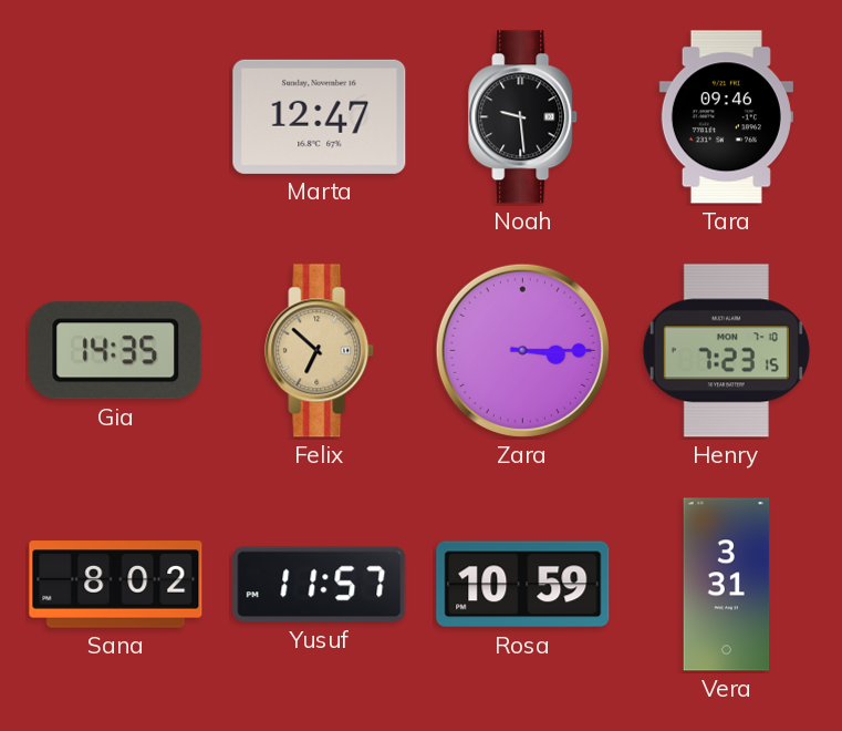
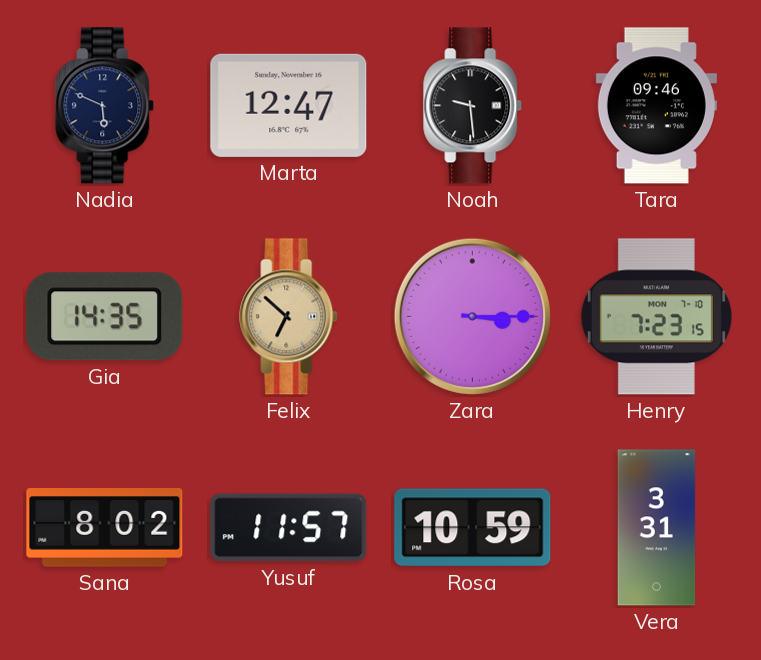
Nadia: none -> 5:49
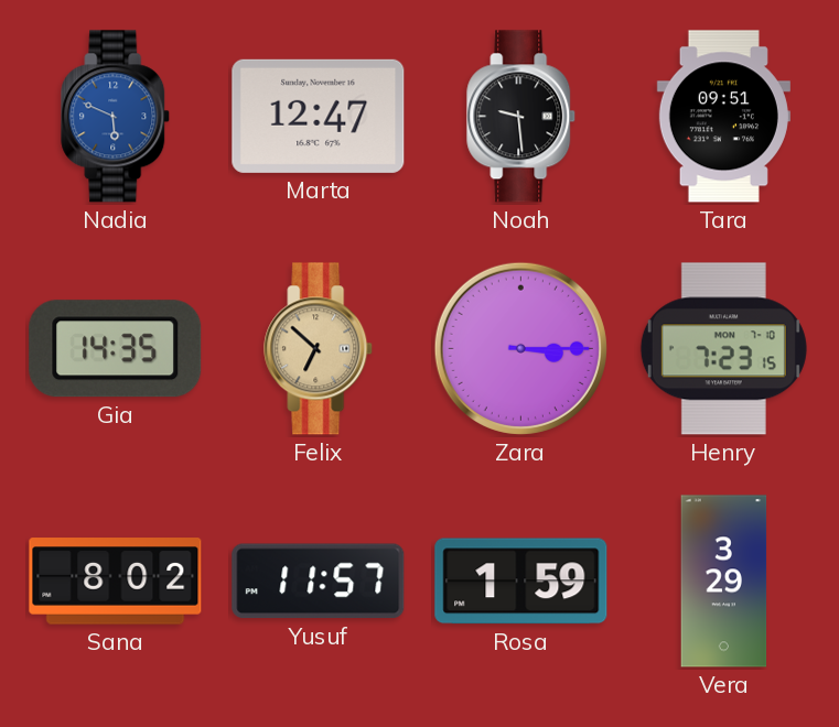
Nadia dial: navy -> blue
Tara: 09:46 -> 09:51
Rosa: 10:59 -> 1:59
Vera: 3:31 -> 3:29
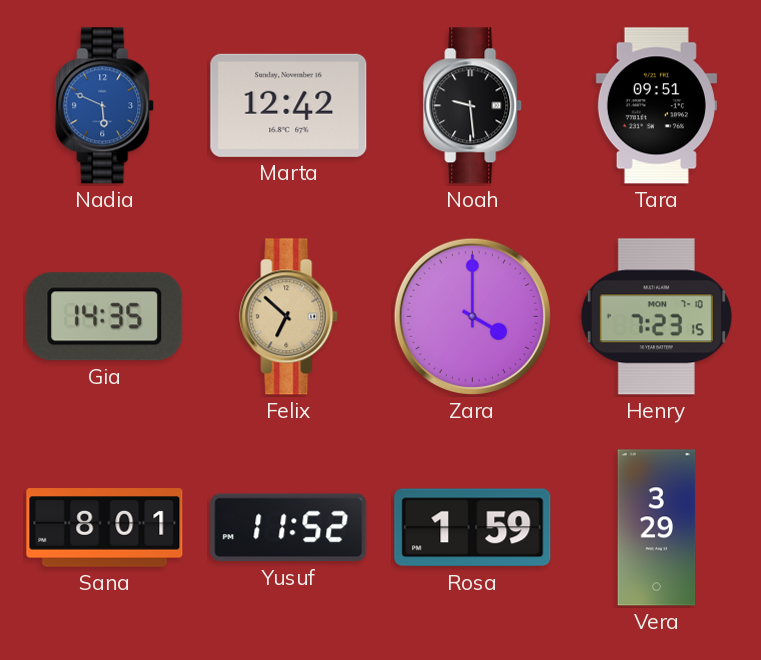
Marta: 12:47 -> 12:42
Zara: 3:15 -> 4:00
Sana: 8:02 -> 8:01
Yusuf: 11:57 -> 11:52
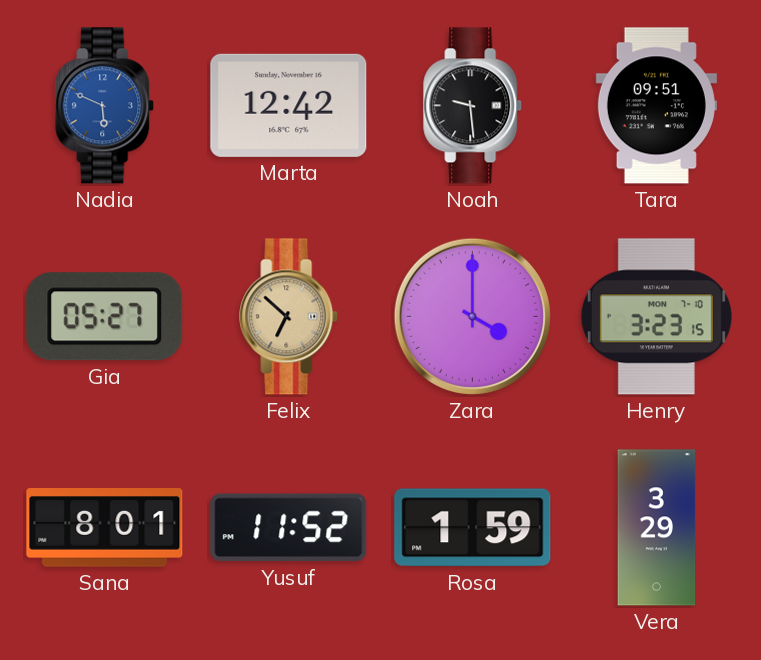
Gia: 14:35 -> 05:27
Henry: 7:23 -> 3:23
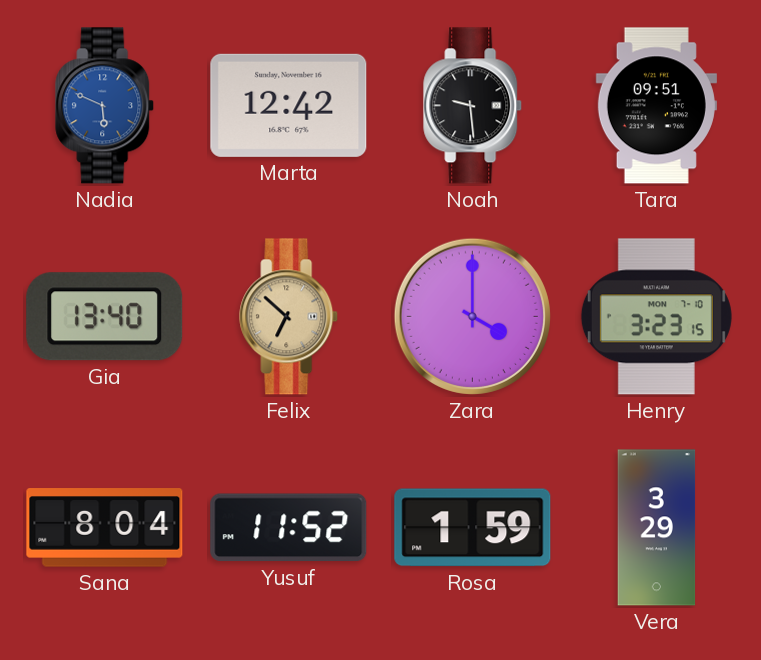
Gia: 05:27 -> 13:40
Sana: 8:01 -> 8:04
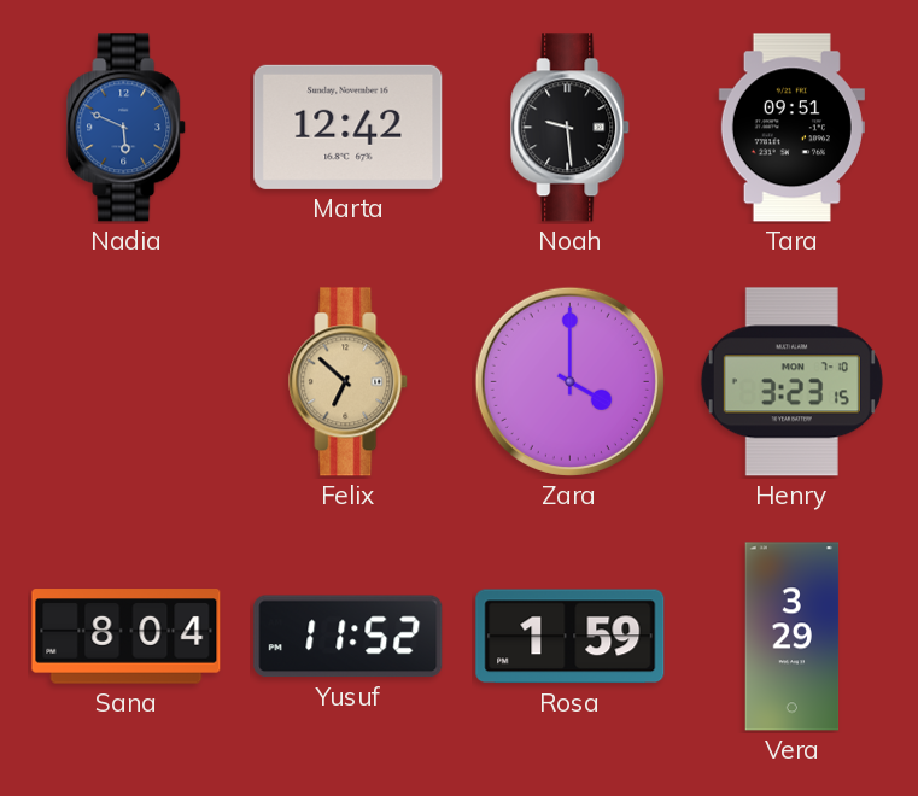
Gia: 13:40 -> none
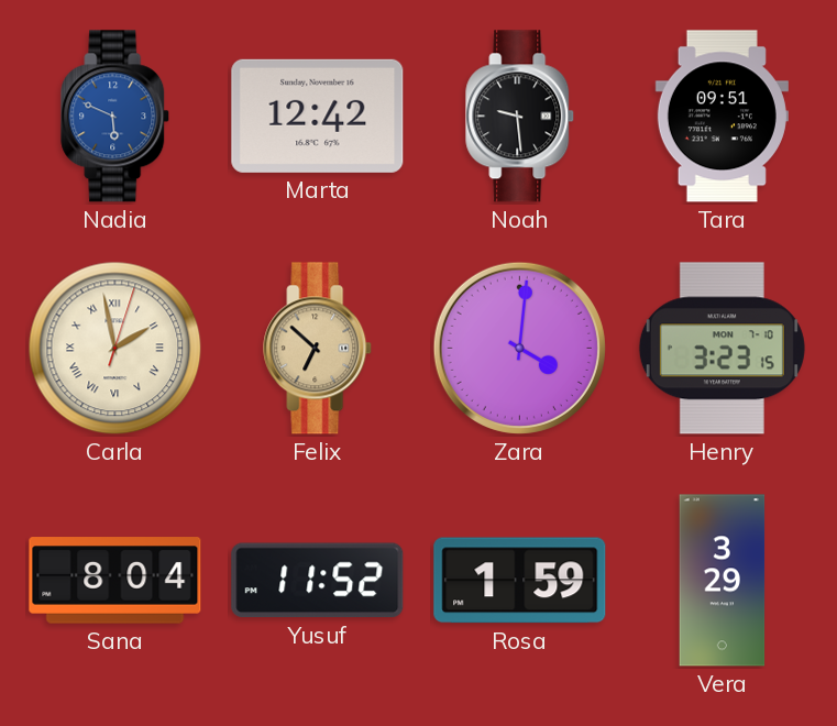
Carla: none -> 1:58
Zara: 4:00 -> 4:01
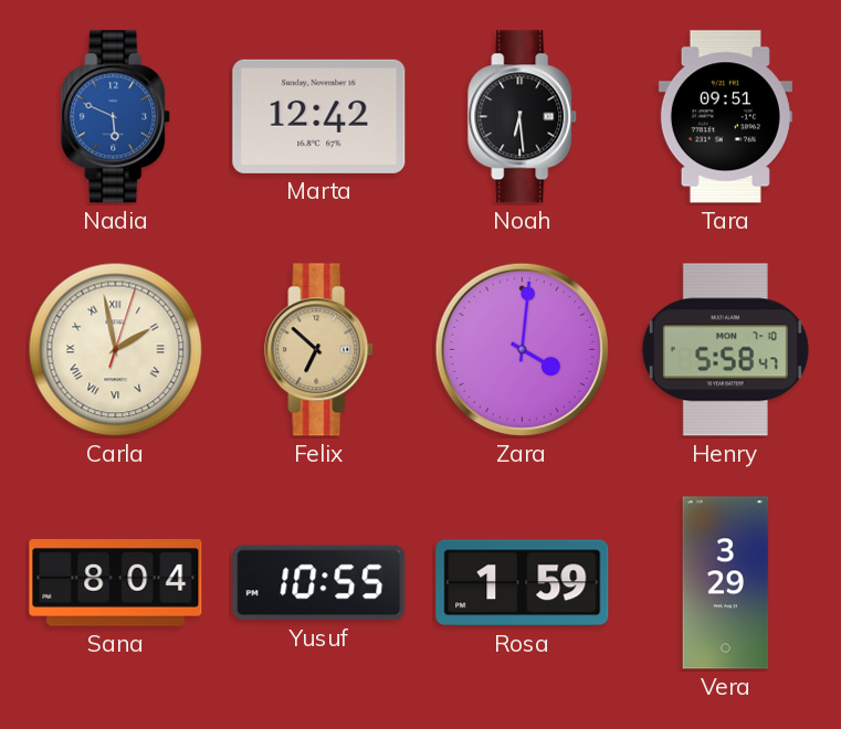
Noah: 9:29 -> 6:29
Henry: 3:23 -> 5:58
Yusuf: 11:52 -> 10:55
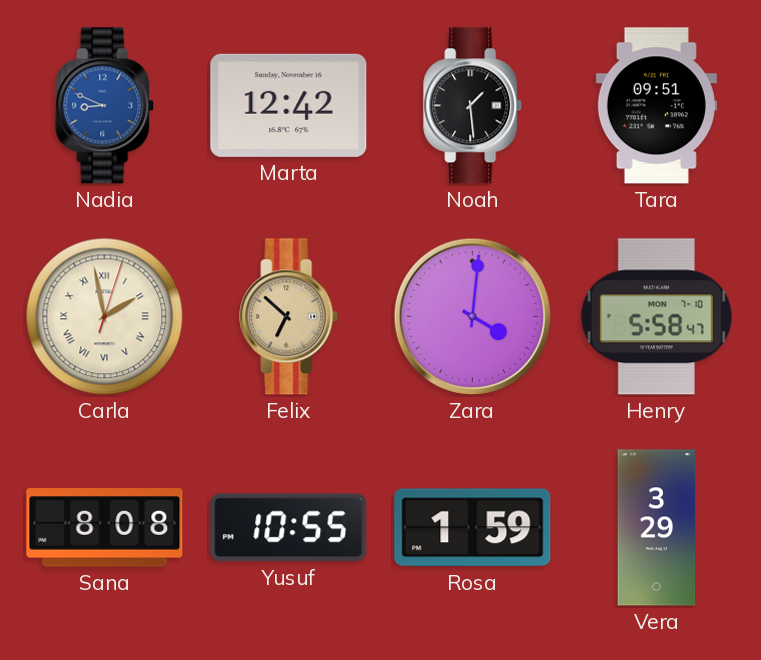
Nadia: 5:49 -> 8:49
Noah: 6:29 -> 1:29
Sana: 8:04 -> 8:08
